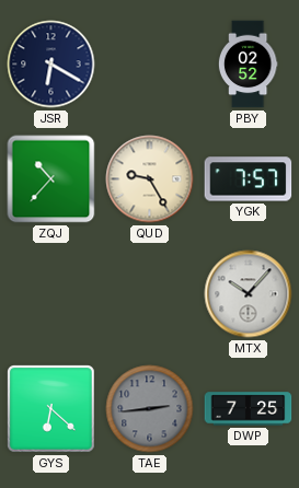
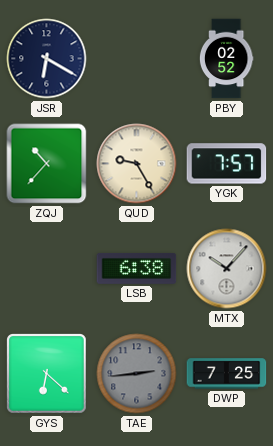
LSB: none -> 6:38
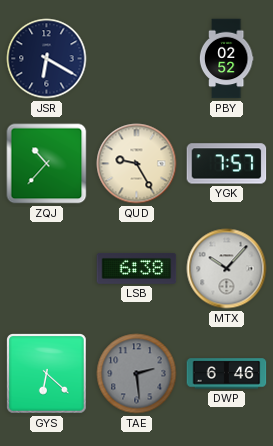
TAE: 2:44 -> 2:29
DWP: 7:25 -> 6:46
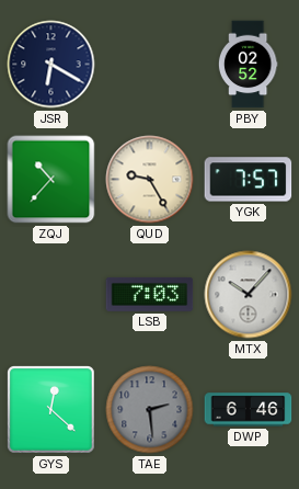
LSB: 6:38 -> 7:03
GYS: 6:22 -> 12:22
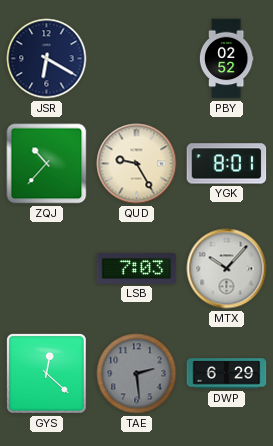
YGK: 7:57 -> 8:01
DWP: 6:46 -> 6:29
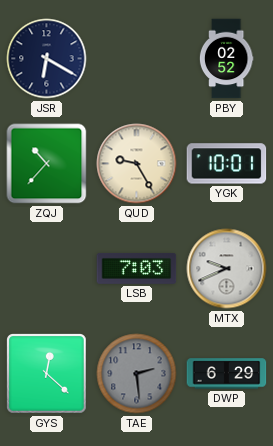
YGK: 8:01 -> 10:01
MTX: 10:07 -> 9:41
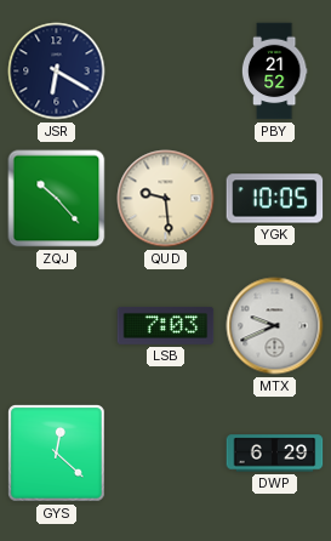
PBY: 02:52 -> 21:52
ZQJ: 10:37 -> 10:23
QUD: 9:25 -> 9:29
YGK: 10:01 -> 10:05
TAE: 2:29 -> none
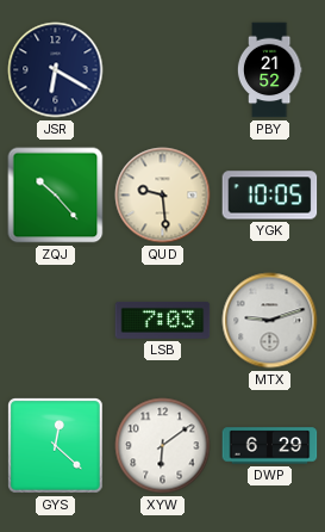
MTX: 9:41 -> 9:12
XYW: none -> 6:09
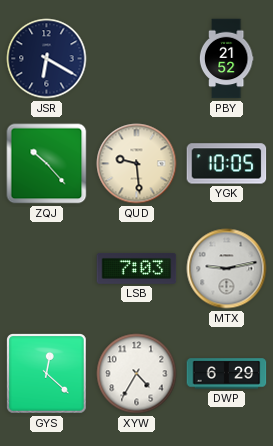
MTX: 9:12 -> 9:13
XYW: 6:09 -> 4:35
